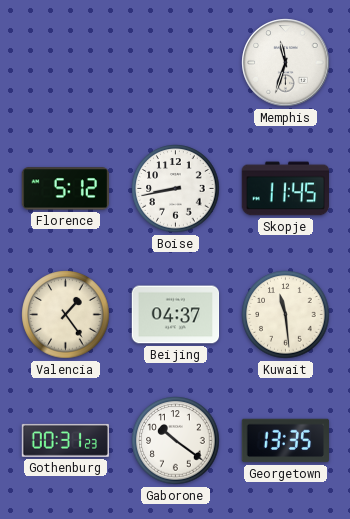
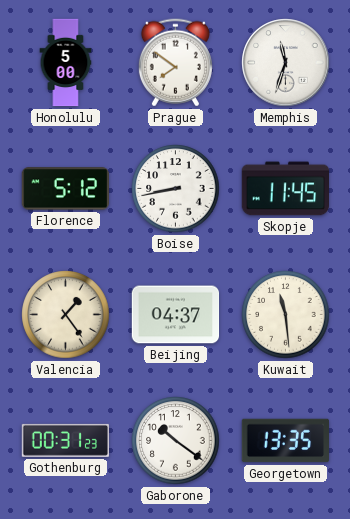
Honolulu: none -> 5:00
Prague: none -> 7:51
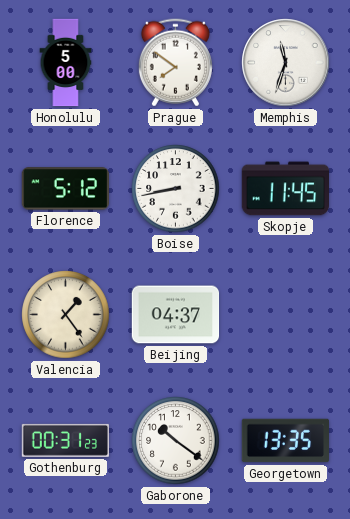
Kuwait: 11:29 -> none
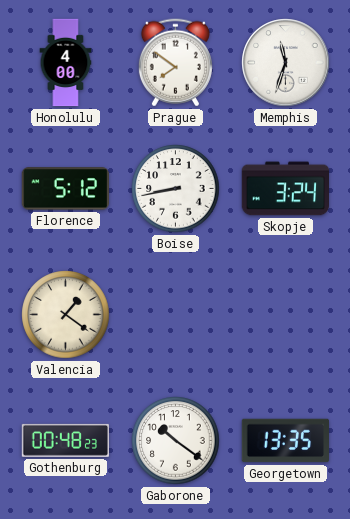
Honolulu: 5:00 -> 4:00
Skopje: 11:45 -> 3:24
Valencia: 1:24 -> 1:21
Beijing: 04:37 -> none
Gothenburg: 00:31 -> 00:48
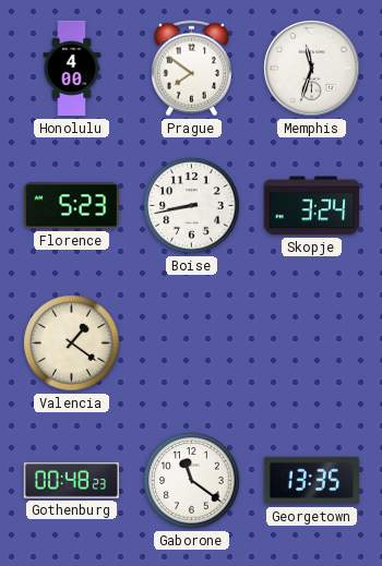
Florence: 5:12 -> 5:23
Gaborone: 10:21 -> 11:21
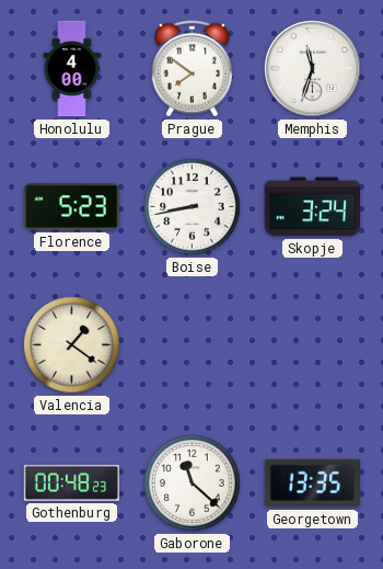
Gaborone: 11:21 -> 11:22
